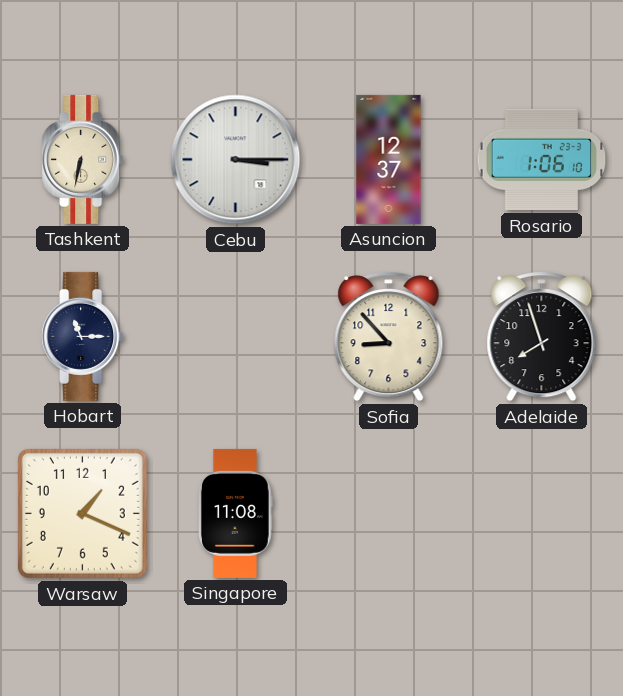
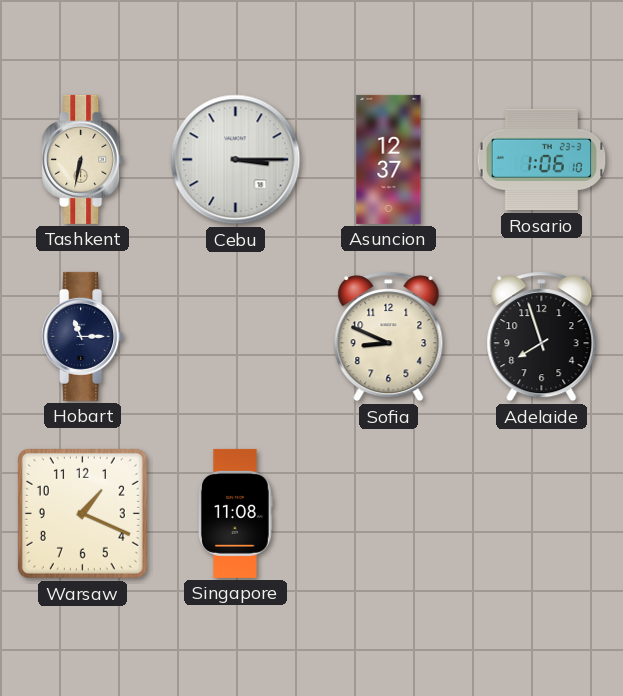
Sofia: 8:53 -> 8:49
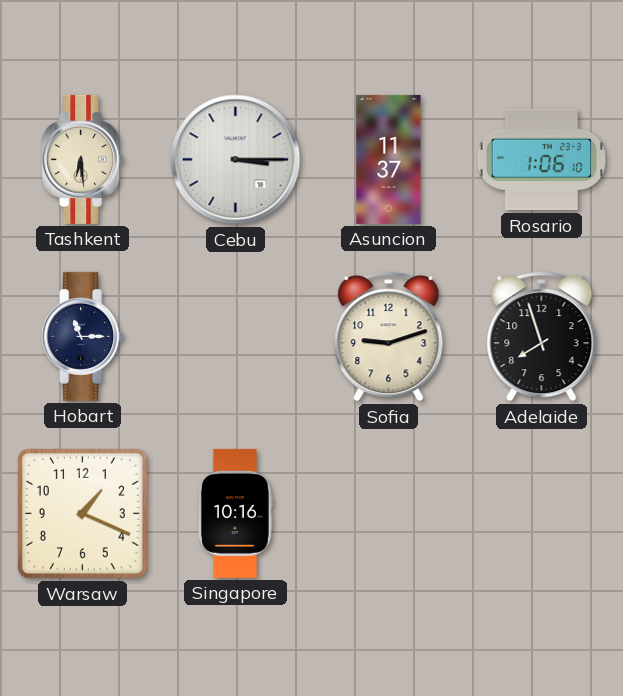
Tashkent: 6:32 -> 6:29
Asuncion: 12:37 -> 11:37
Sofia: 8:49 -> 9:12
Singapore: 11:08 -> 10:16
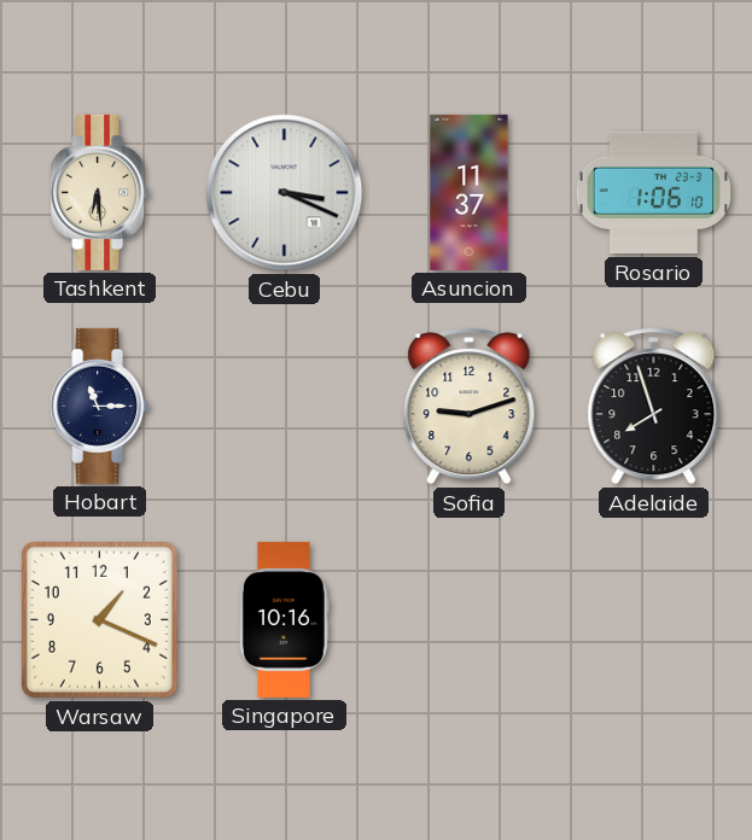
Cebu: 3:15 -> 3:19
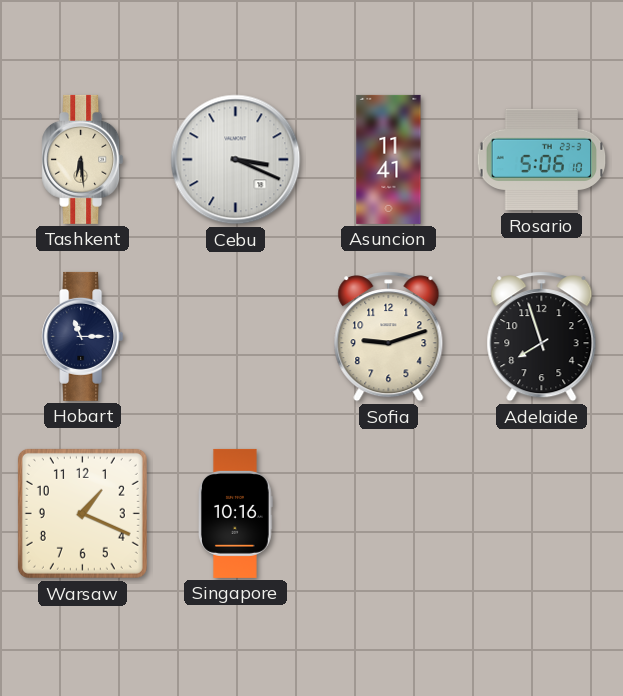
Asuncion: 11:37 -> 11:41
Rosario: 1:06 -> 5:06
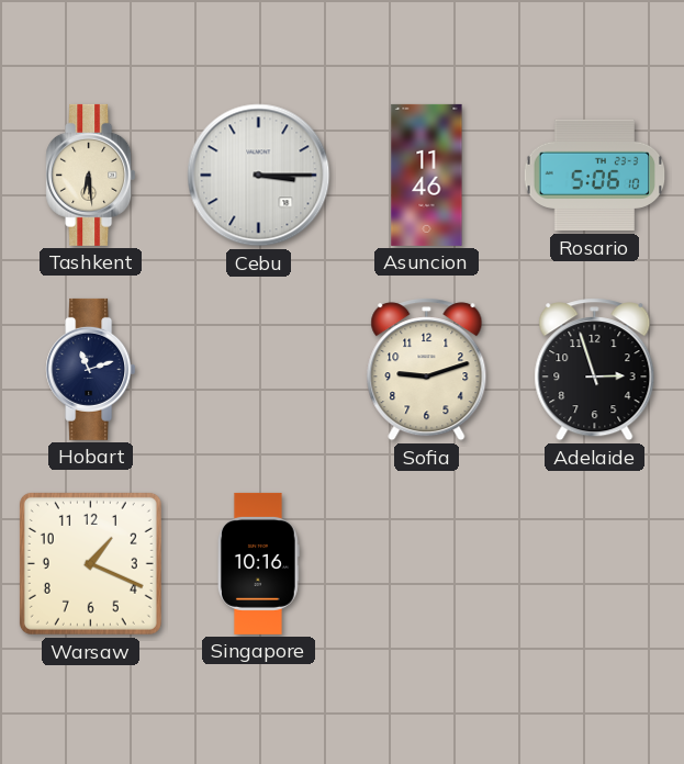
Cebu: 3:19 -> 3:15
Asuncion: 11:41 -> 11:46
Hobart: 11:15 -> 11:12
Adelaide: 7:57 -> 2:57
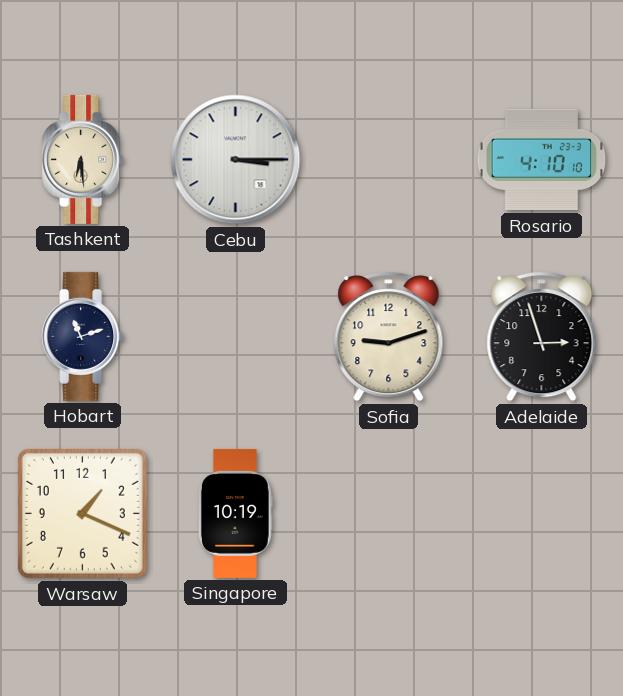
Asuncion: 11:46 -> none
Rosario: 5:06 -> 4:10
Singapore: 10:16 -> 10:19
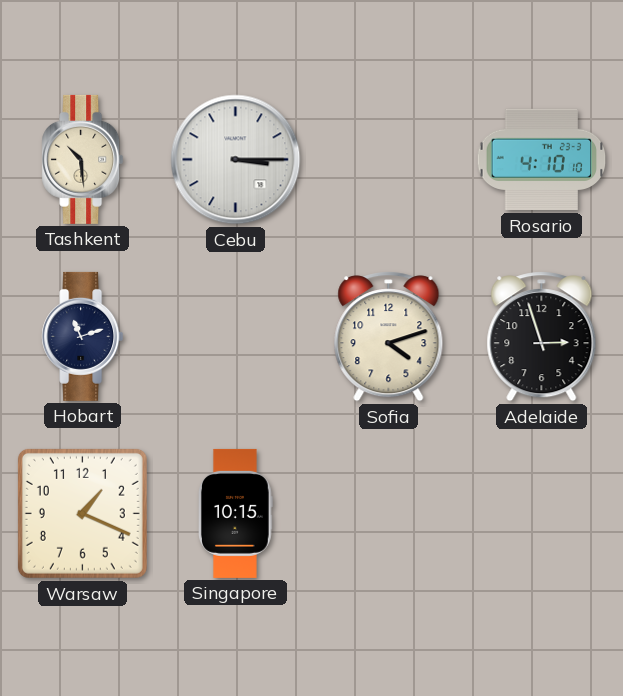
Tashkent: 6:29 -> 10:29
Sofia: 9:12 -> 4:12
Singapore: 10:19 -> 10:15
